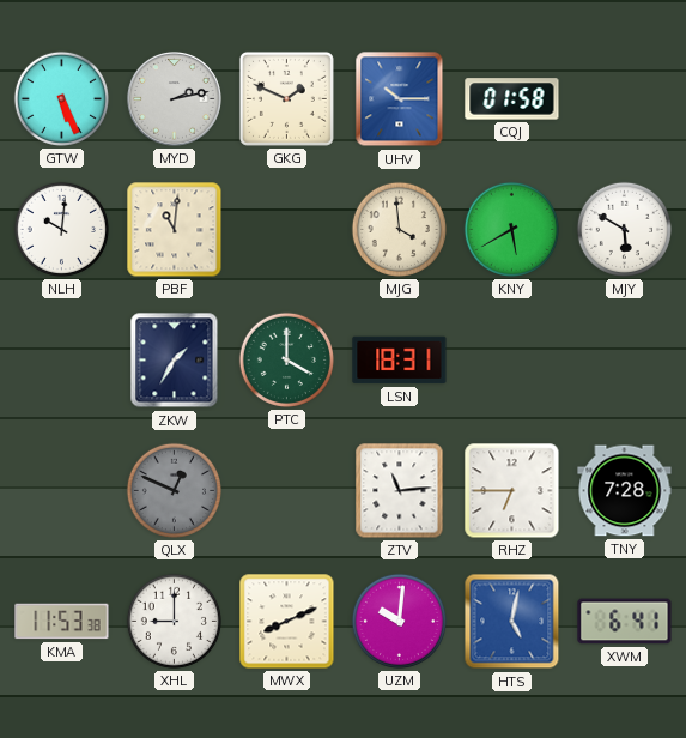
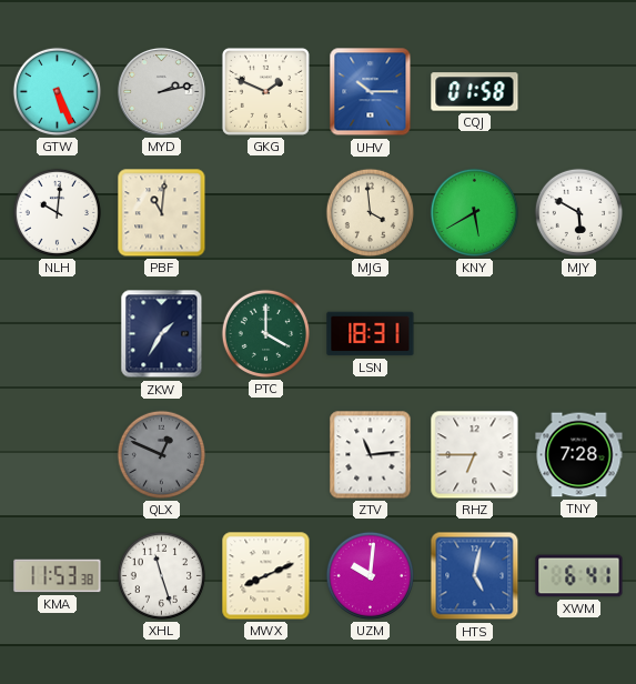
XHL: 9:00 -> 11:27
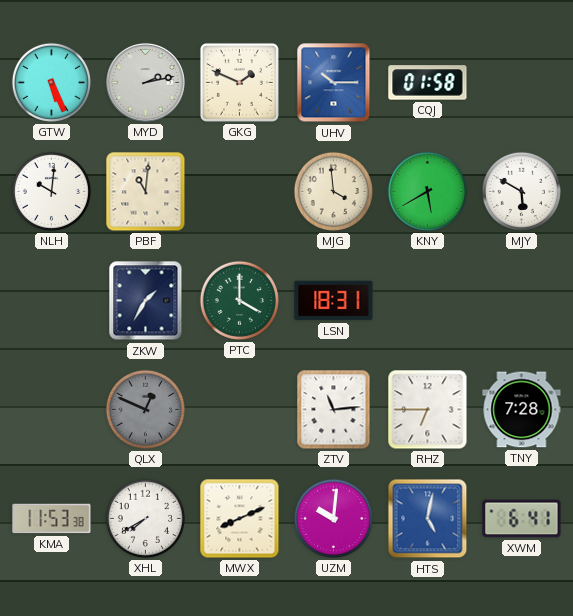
XHL: 11:27 -> 7:40
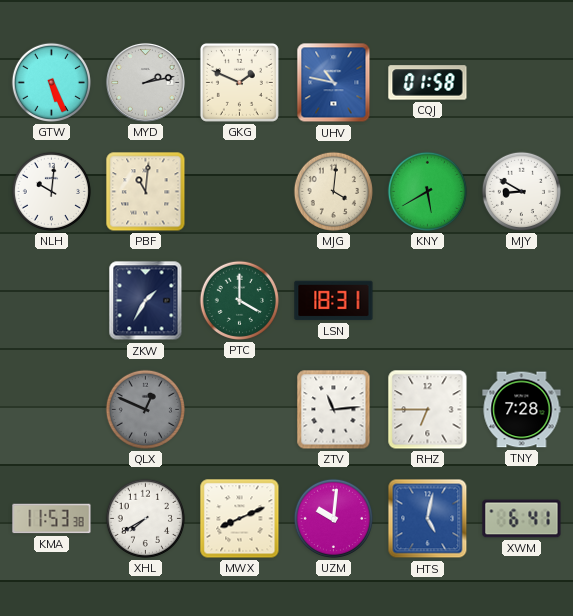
UHV: 10:15 -> 10:47
MJG: 3:59 -> 4:01
MJY: 5:50 -> 8:50
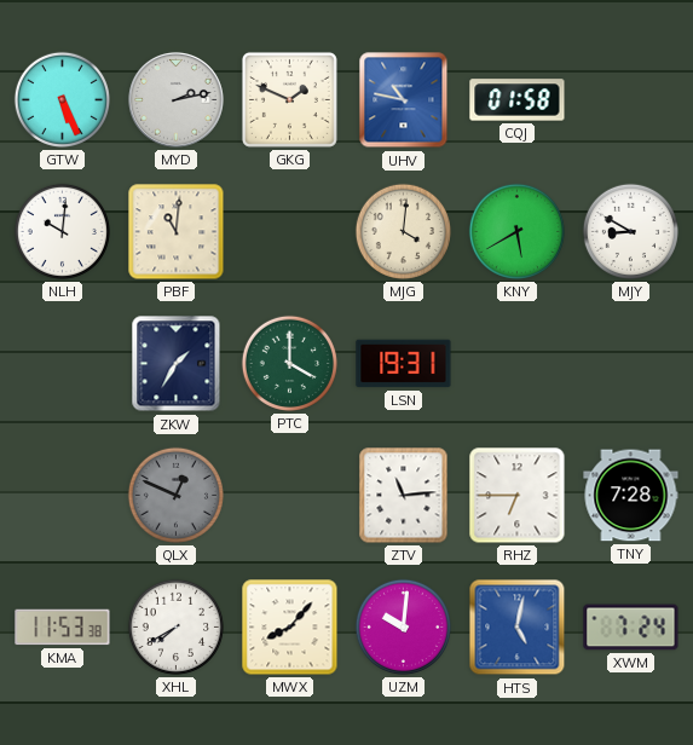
LSN: 18:31 -> 19:31
MWX: 8:11 -> 8:07
XWM: 6:41 -> 7:24
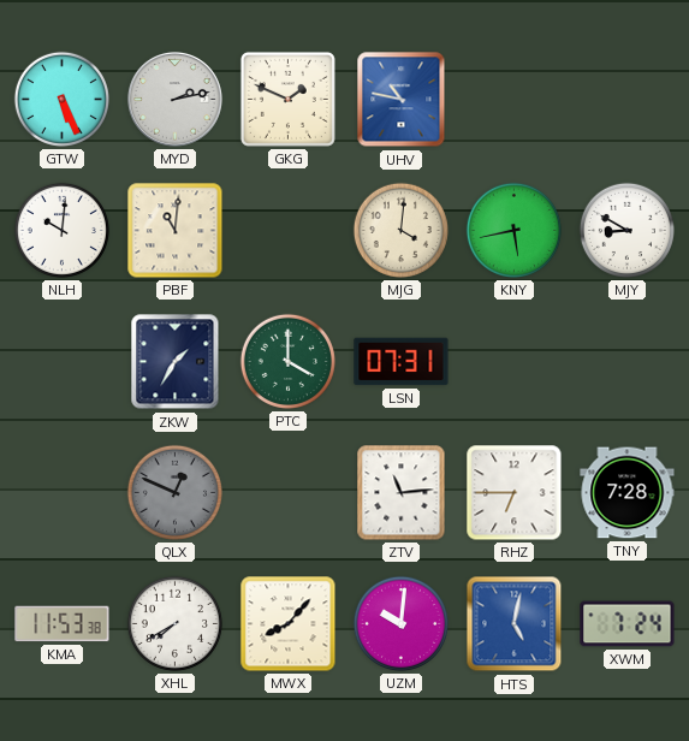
CQJ: 01:58 -> none
KNY: 5:40 -> 5:43
LSN: 19:31 -> 07:31
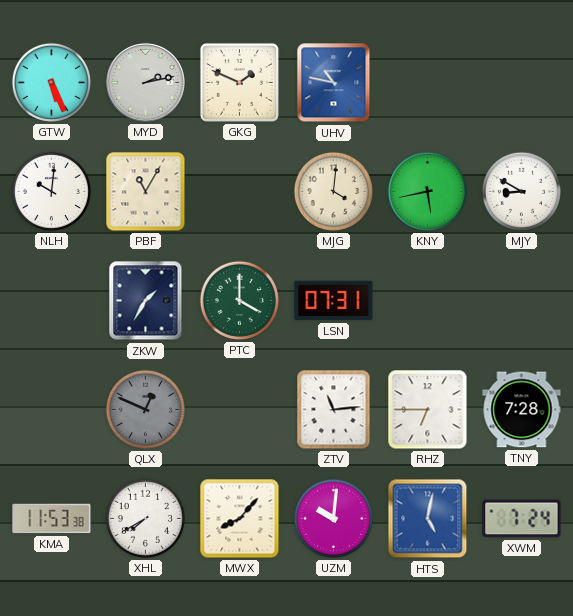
PBF: 11:01 -> 11:05
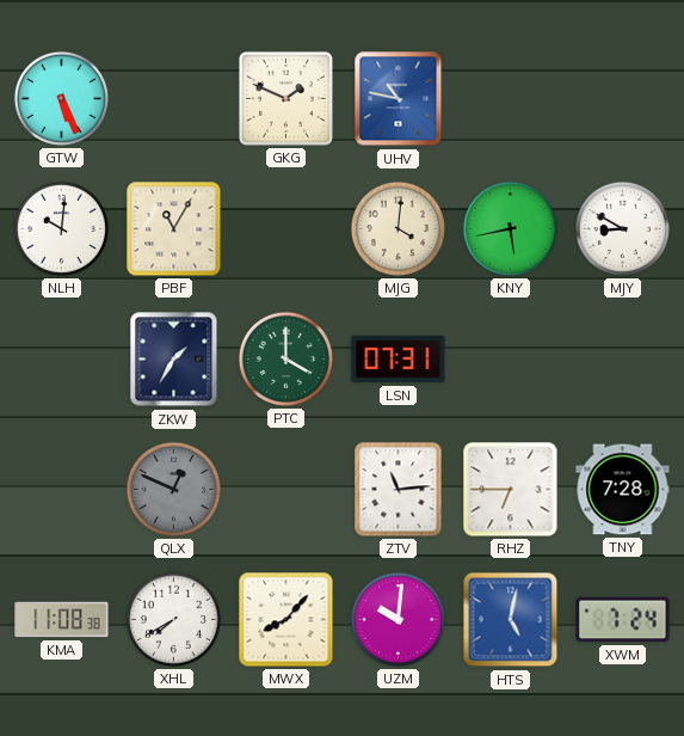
MYD: 2:13 -> none
KMA: 11:53 -> 11:08
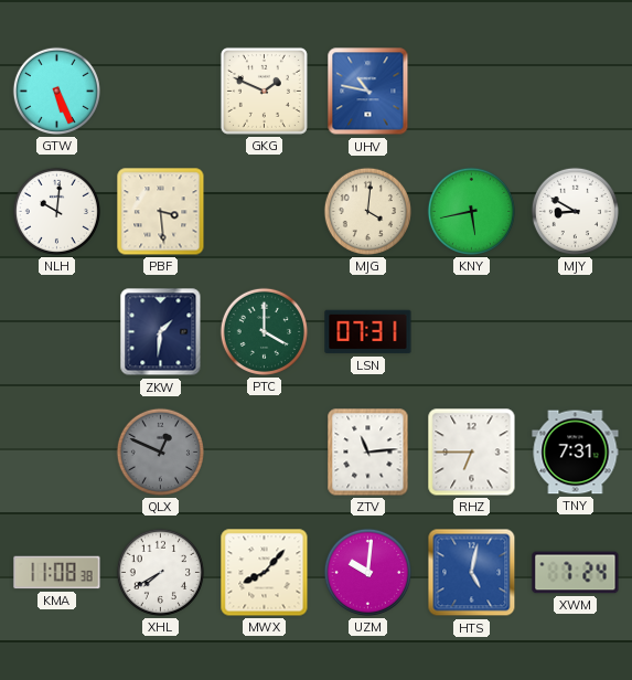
PBF: 11:05 -> 3:29
ZKW: 1:35 -> 1:31
TNY: 7:28 -> 7:31
